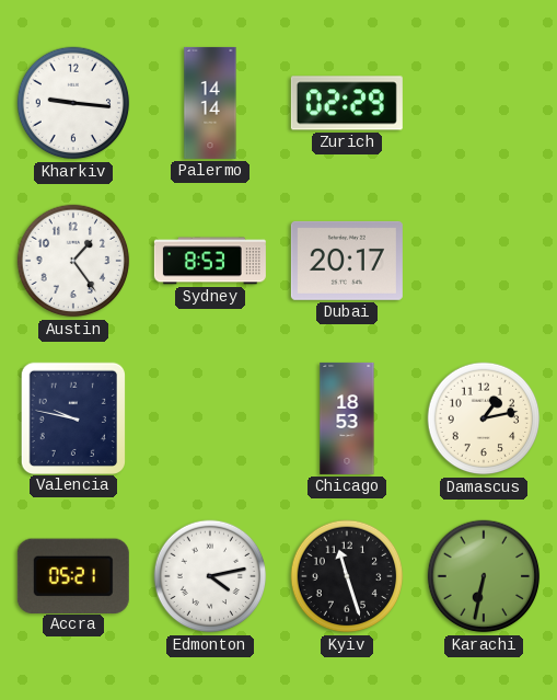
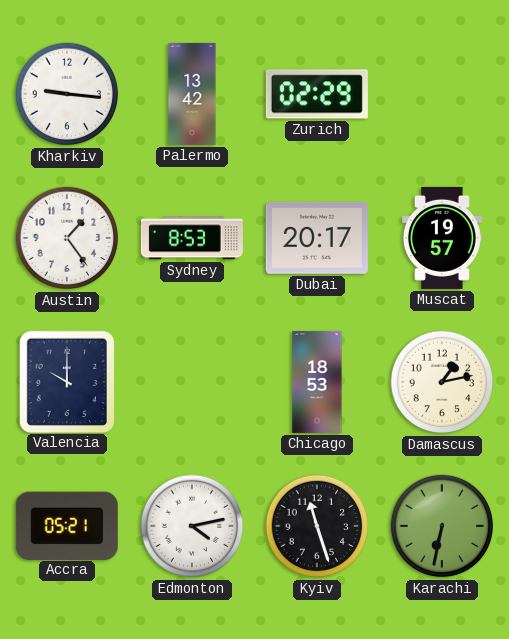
Palermo: 14:14 -> 13:42
Muscat: none -> 19:57
Valencia: 9:47 -> 10:00
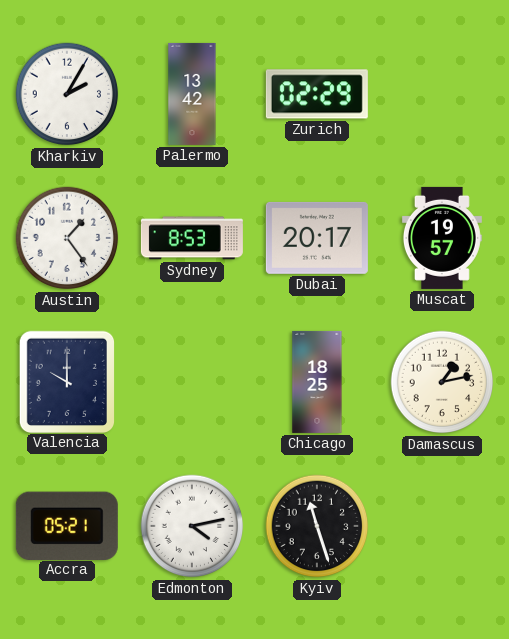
Kharkiv: 9:16 -> 2:05
Chicago: 18:53 -> 18:25
Karachi: 6:32 -> none
